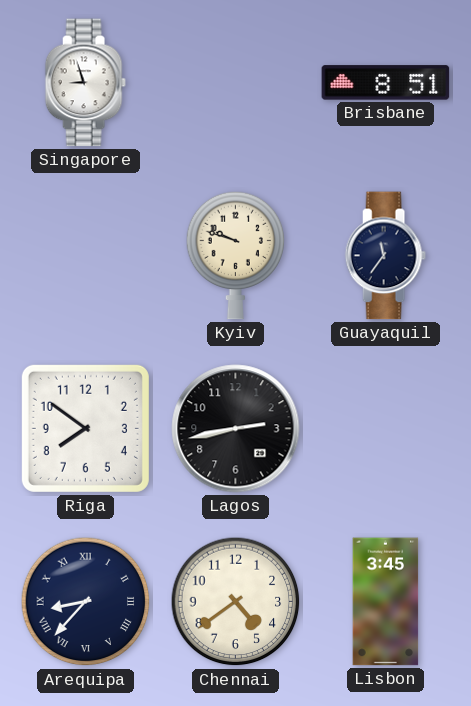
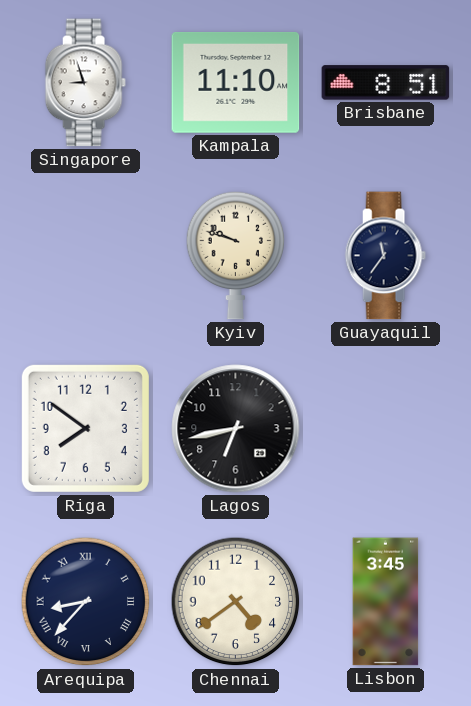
Kampala: none -> 11:10
Lagos: 2:43 -> 6:43
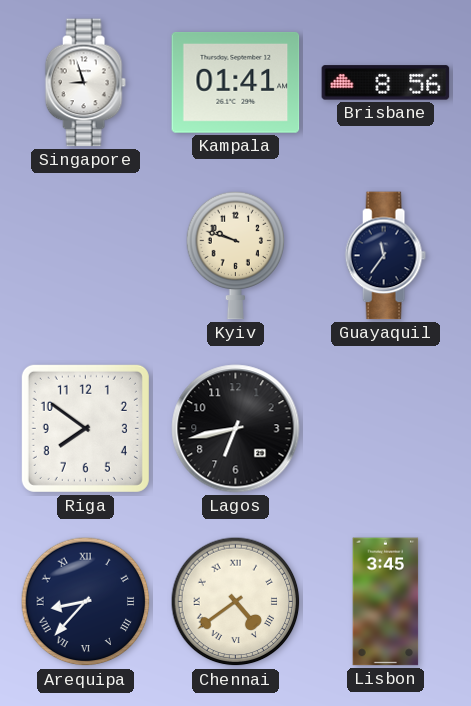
Kampala: 11:10 -> 01:41
Brisbane: 8:51 -> 8:56
Chennai numerals: Arabic -> Roman
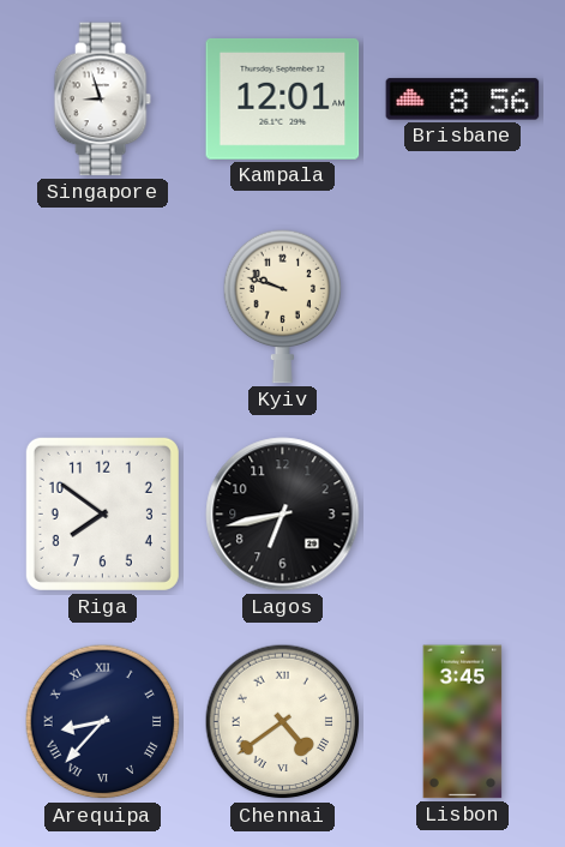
Kampala: 01:41 -> 12:01
Guayaquil: 11:36 -> none
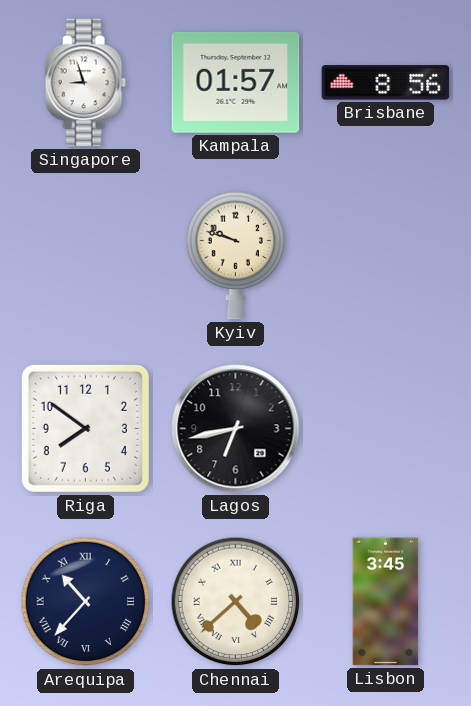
Kampala: 12:01 -> 01:57
Arequipa: 8:37 -> 10:37
Chennai: 4:39 -> 4:38
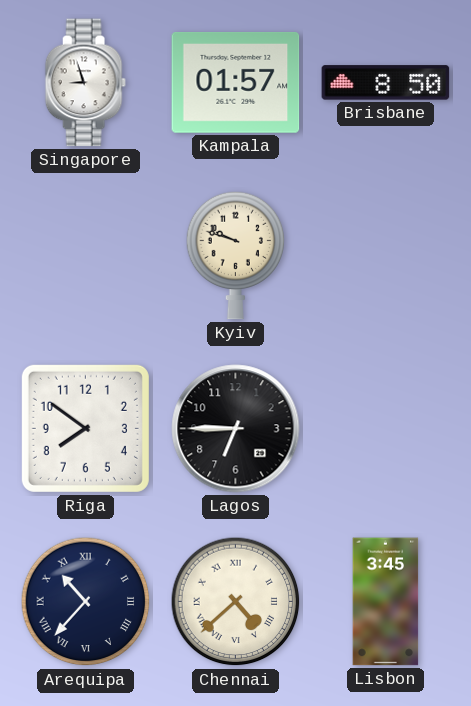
Brisbane: 8:56 -> 8:50
Lagos: 6:43 -> 6:45
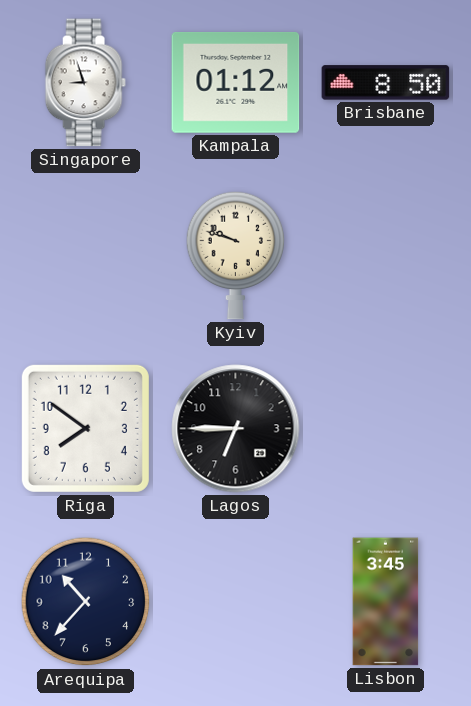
Kampala: 01:57 -> 01:12
Arequipa numerals: Roman -> Arabic
Chennai: 4:38 -> none
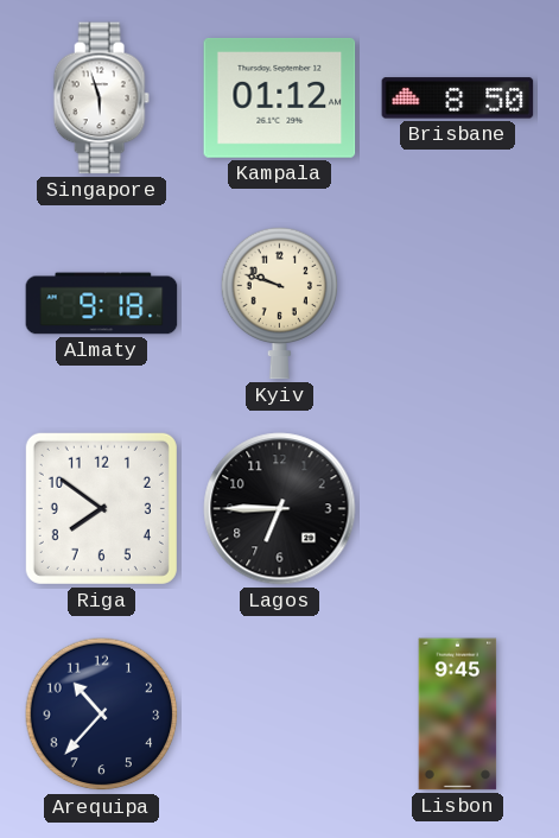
Singapore: 8:57 -> 5:57
Almaty: none -> 9:18
Lisbon: 3:45 -> 9:45
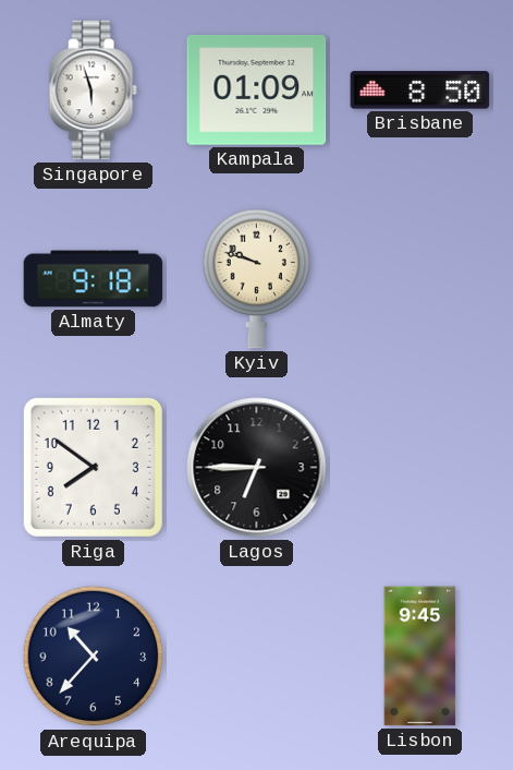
Kampala: 01:12 -> 01:09
